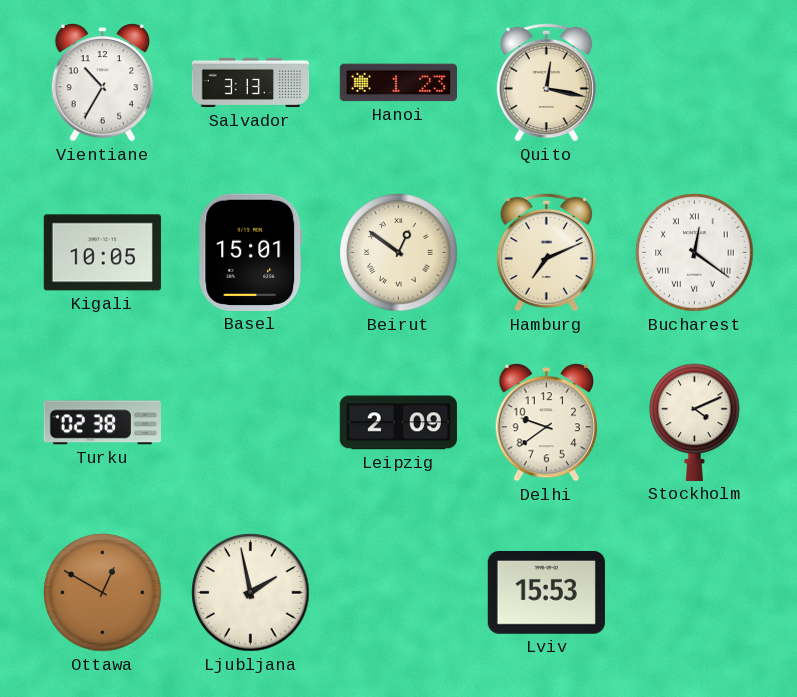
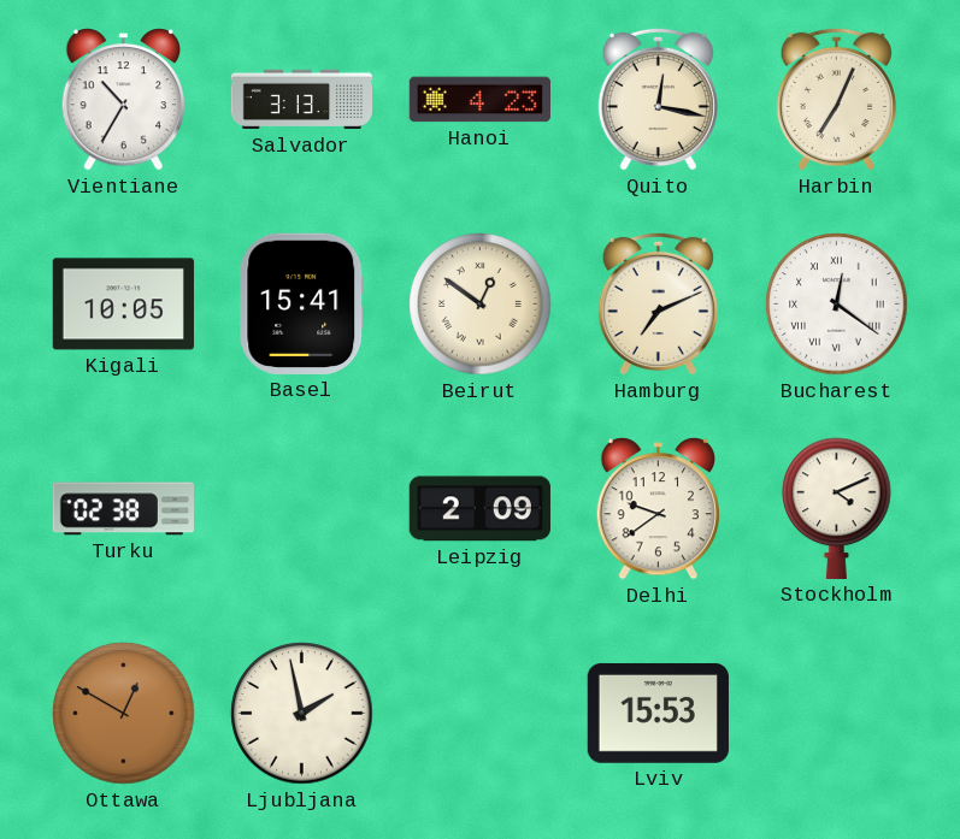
Hanoi: 1:23 -> 4:23
Harbin: none -> 7:04
Basel: 15:01 -> 15:41
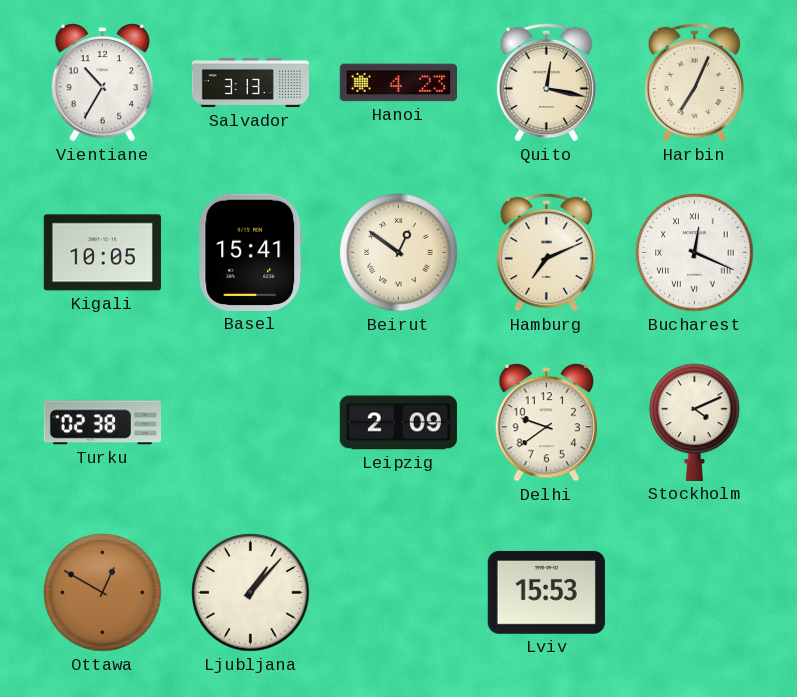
Bucharest: 12:21 -> 12:19
Ljubljana: 1:58 -> 1:07
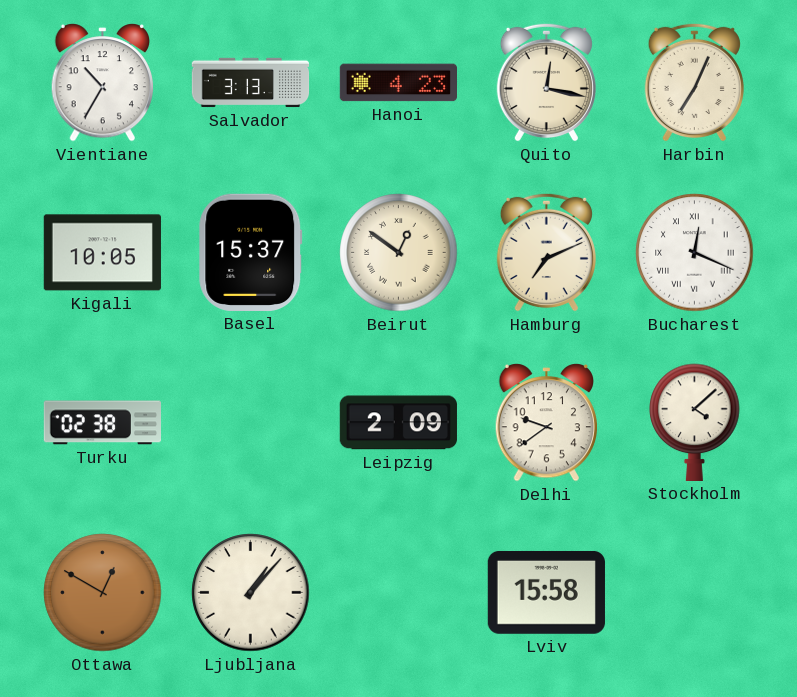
Basel: 15:41 -> 15:37
Stockholm: 4:11 -> 4:08
Lviv: 15:53 -> 15:58
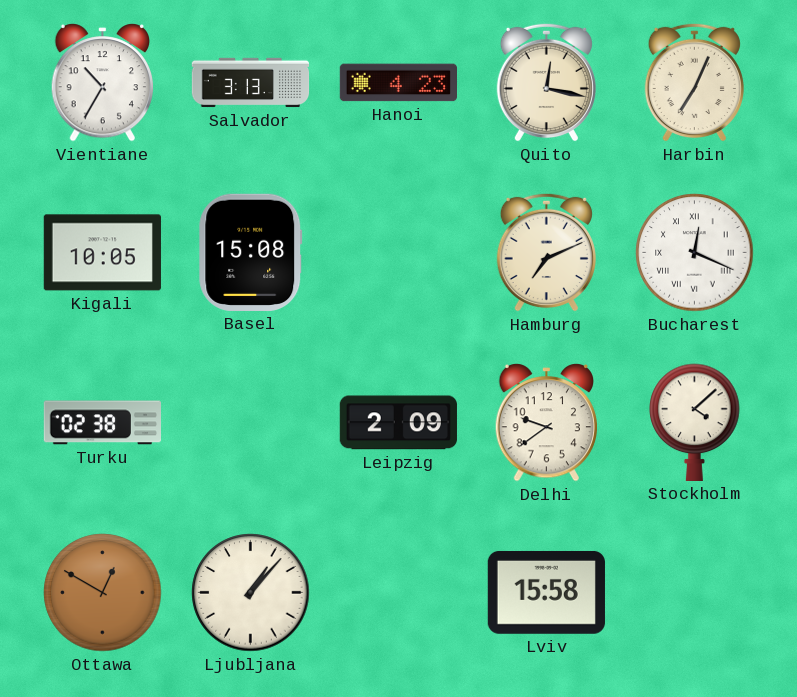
Basel: 15:37 -> 15:08
Beirut: 12:51 -> none
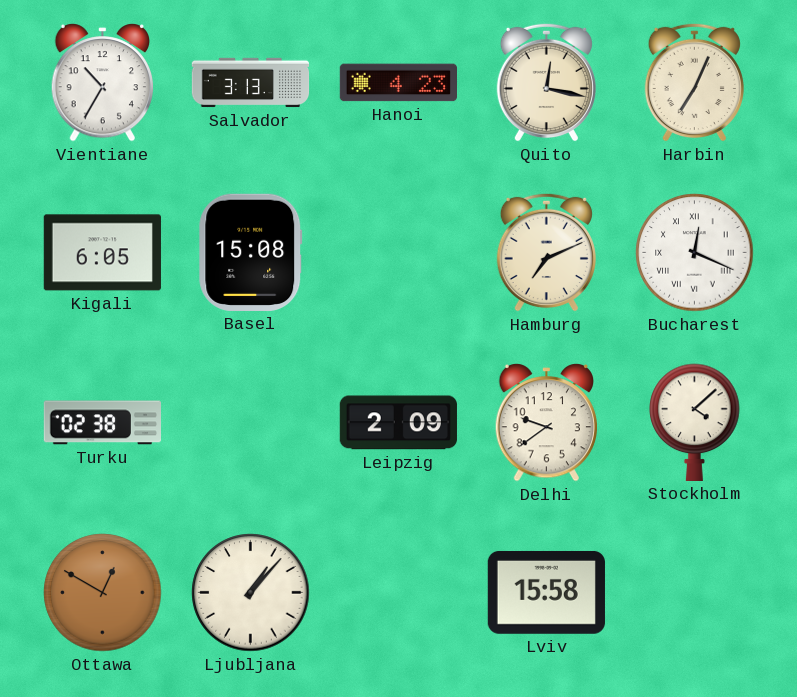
Kigali: 10:05 -> 6:05
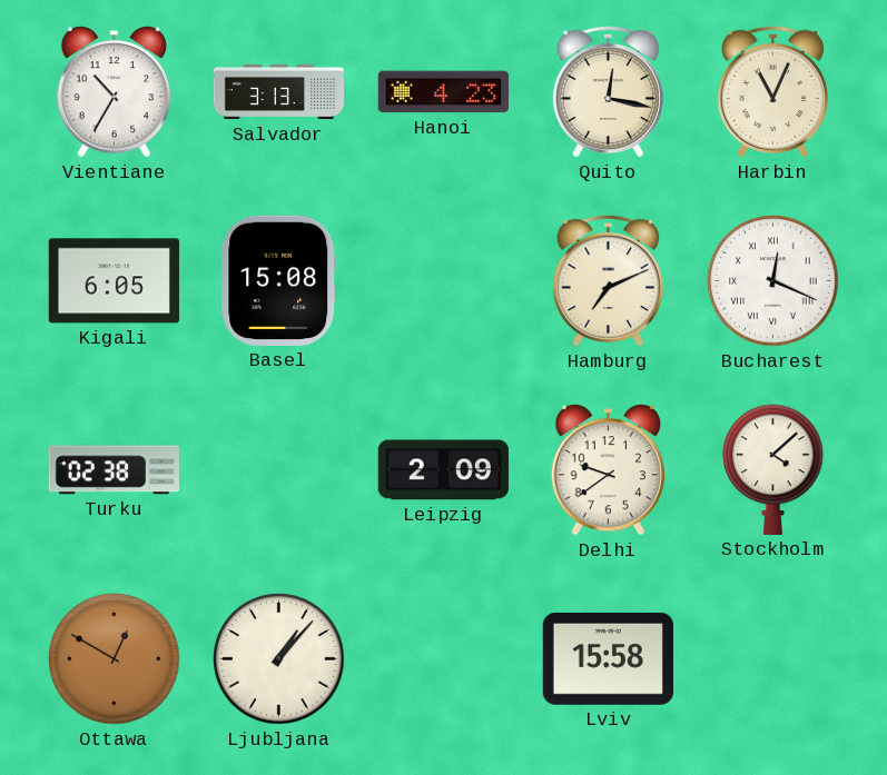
Harbin: 7:04 -> 11:04
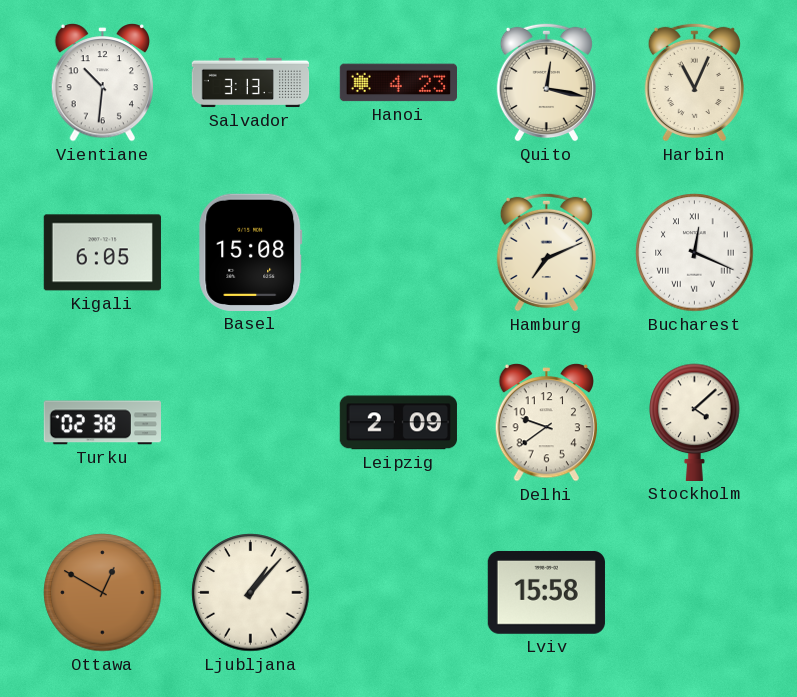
Vientiane: 10:35 -> 10:31
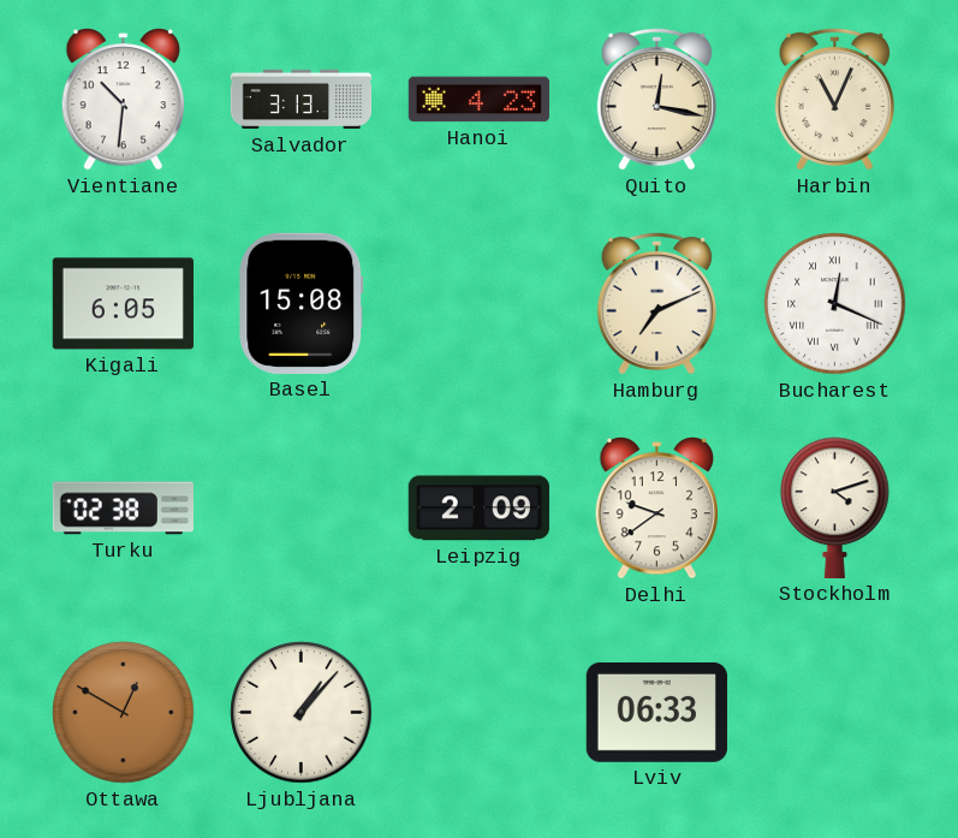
Stockholm: 4:08 -> 4:12
Lviv: 15:58 -> 06:33
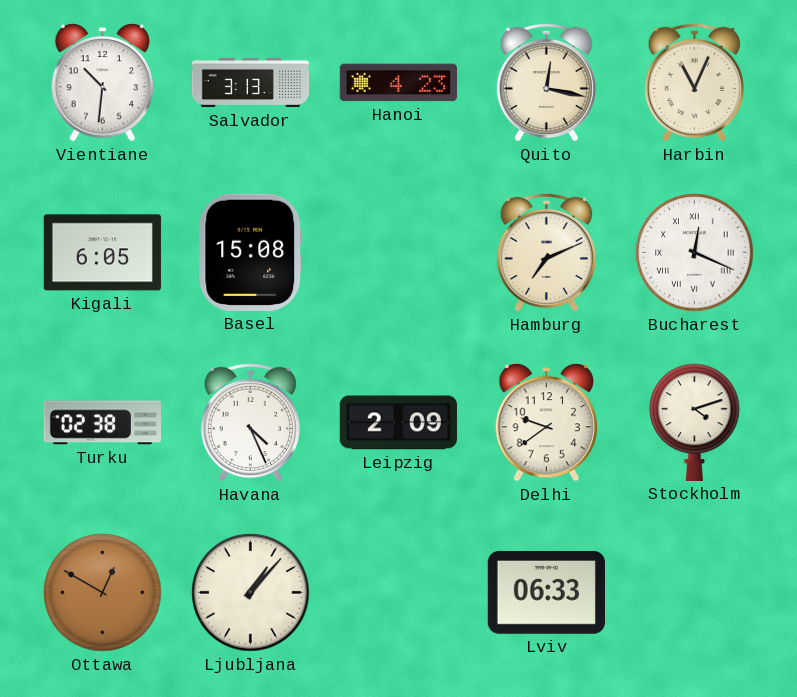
Havana: none -> 4:26
